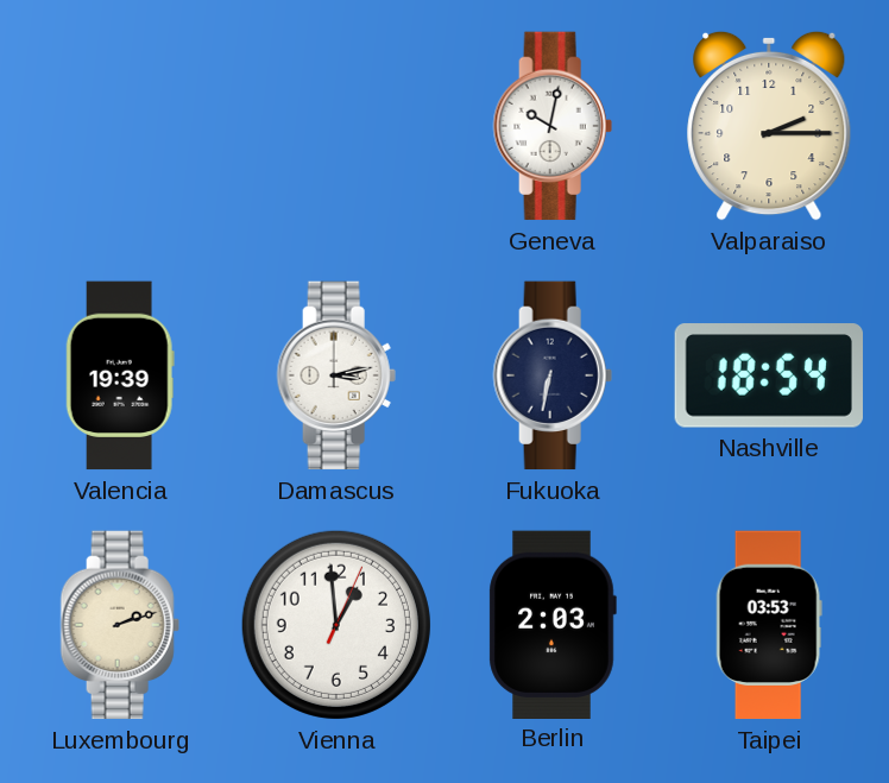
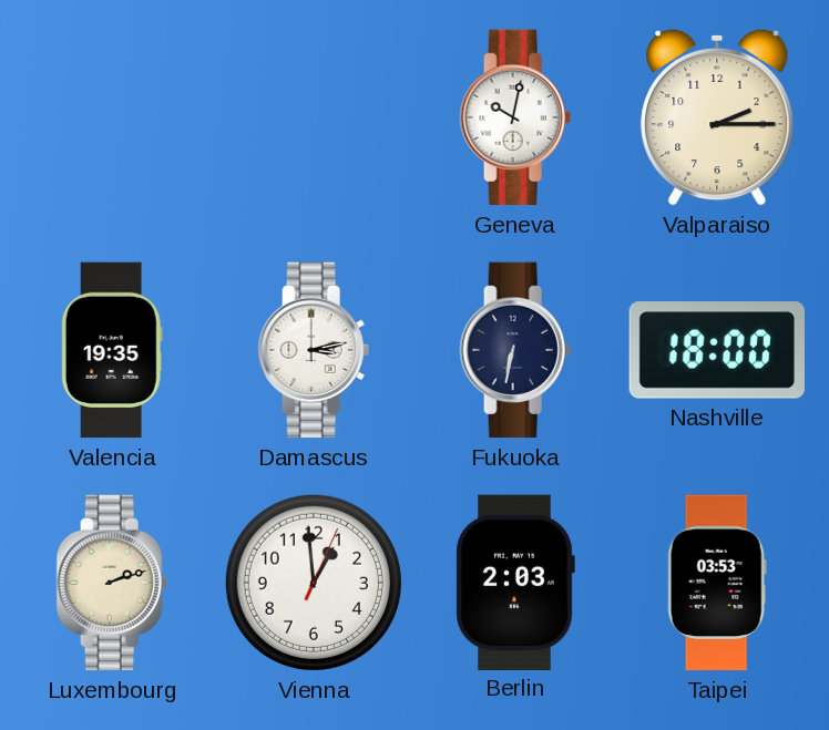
Valencia: 19:39 -> 19:35
Nashville: 18:54 -> 18:00
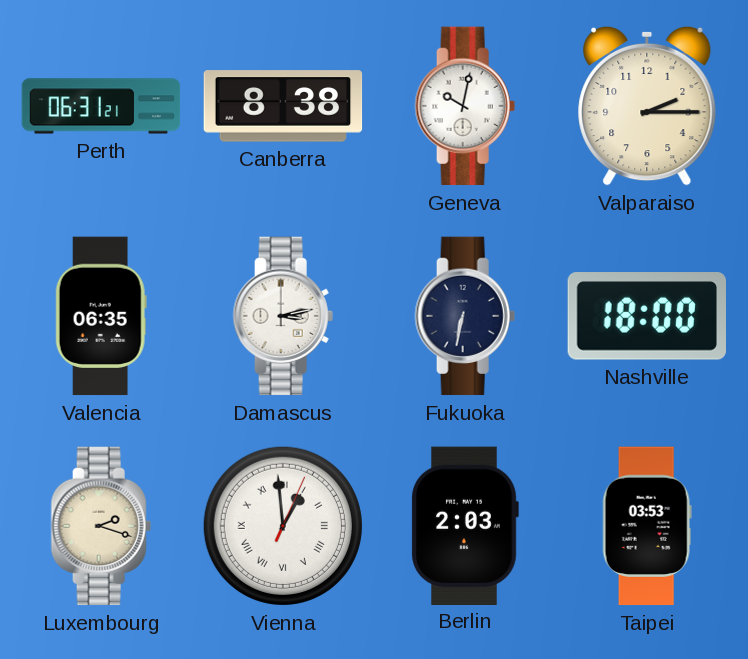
Perth: none -> 06:31
Canberra: none -> 8:38
Valencia: 19:35 -> 06:35
Luxembourg: 2:12 -> 2:18
Vienna numerals: Arabic -> Roman
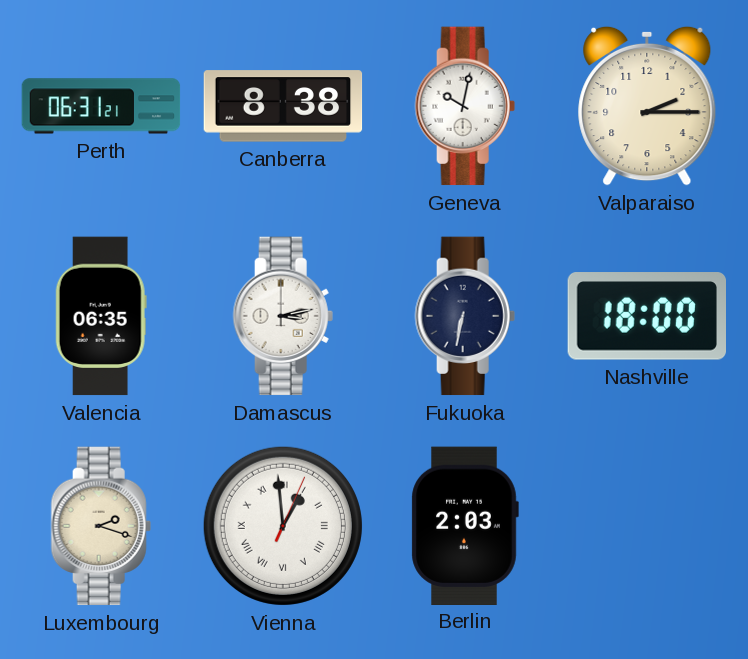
Taipei: 03:53 -> none
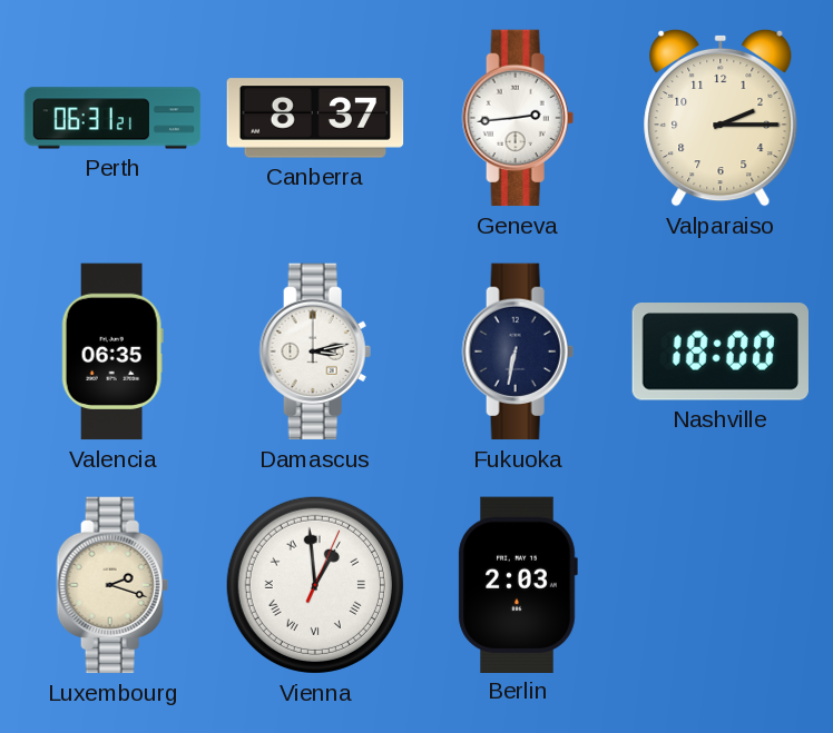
Canberra: 8:38 -> 8:37
Geneva: 10:02 -> 2:44
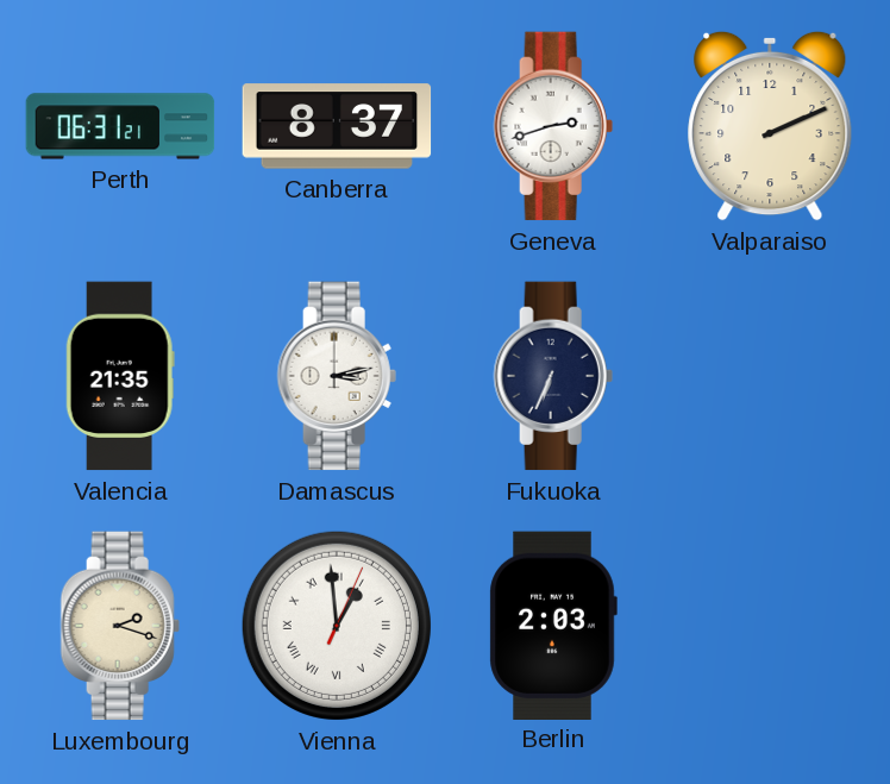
Geneva: 2:44 -> 2:42
Valparaiso: 2:15 -> 2:11
Valencia: 06:35 -> 21:35
Fukuoka: 6:32 -> 6:34
Nashville: 18:00 -> none
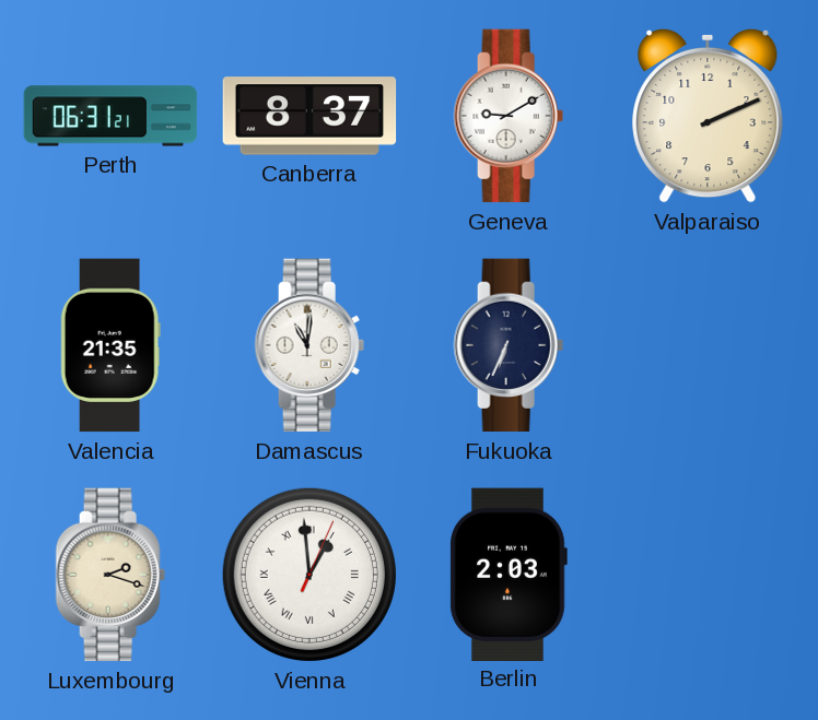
Geneva: 2:42 -> 9:10
Damascus: 3:13 -> 11:01
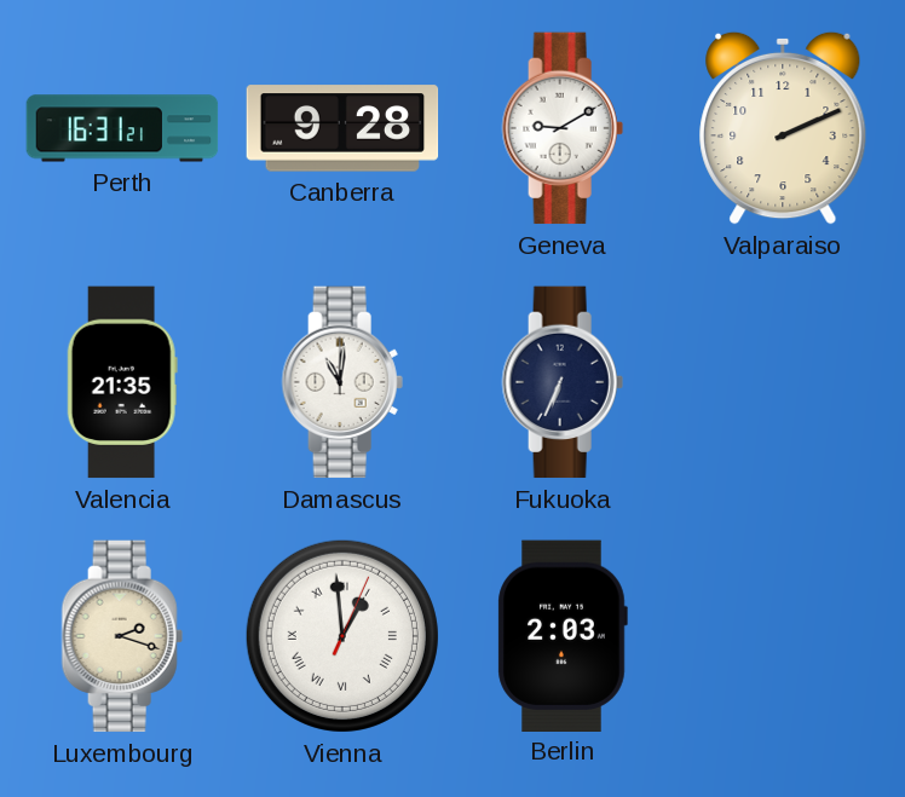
Perth: 06:31 -> 16:31
Canberra: 8:37 -> 9:28
